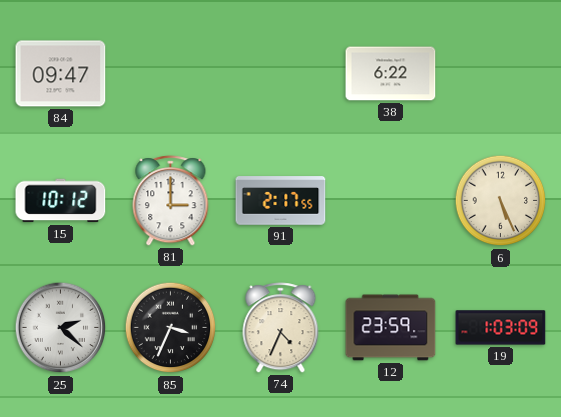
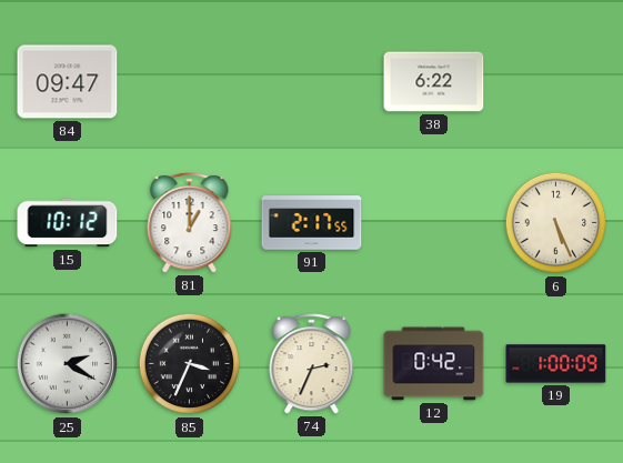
81: 3:00 -> 1:00
25: 2:22 -> 2:20
74: 4:34 -> 2:34
12: 23:59 -> 0:42
19: 1:03 -> 1:00
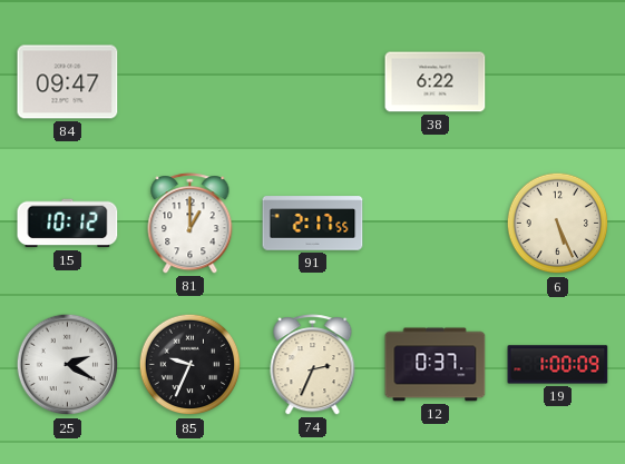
85: 3:34 -> 9:34
12: 0:42 -> 0:37
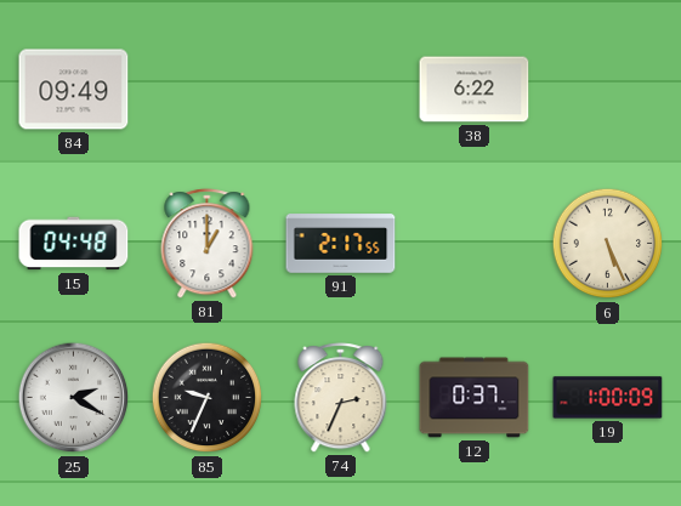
84: 09:47 -> 09:49
15: 10:12 -> 04:48
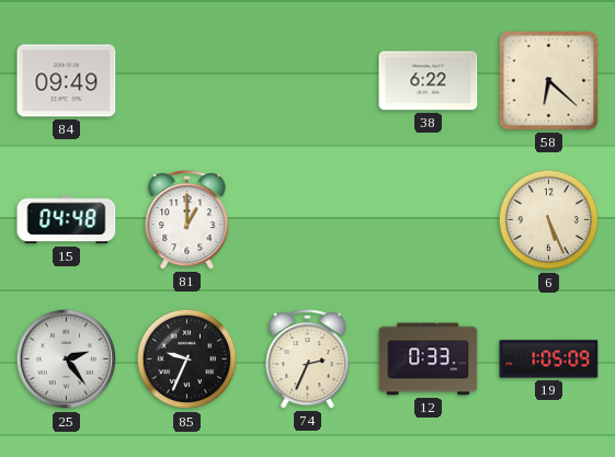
58: none -> 6:22
91: 2:17 -> none
25: 2:20 -> 2:24
12: 0:37 -> 0:33
19: 1:00 -> 1:05
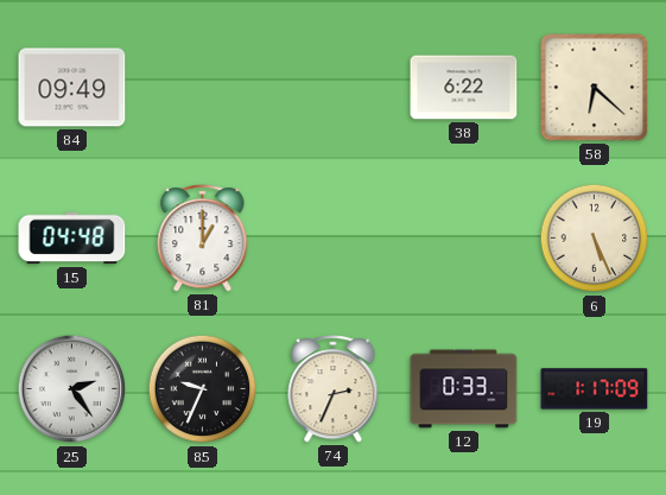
19: 1:05 -> 1:17
